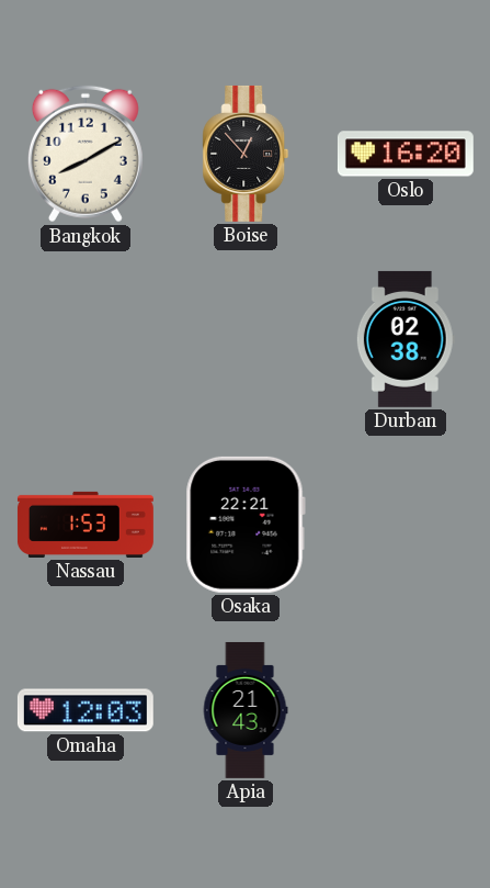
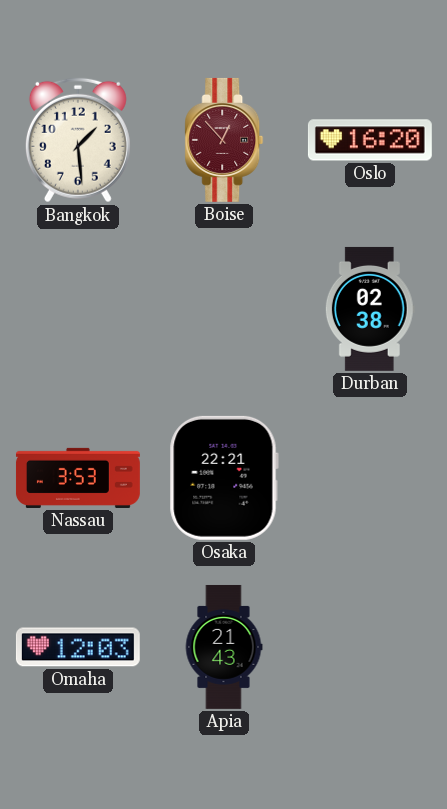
Bangkok: 8:10 -> 1:29
Boise dial: black -> burgundy
Nassau: 1:53 -> 3:53
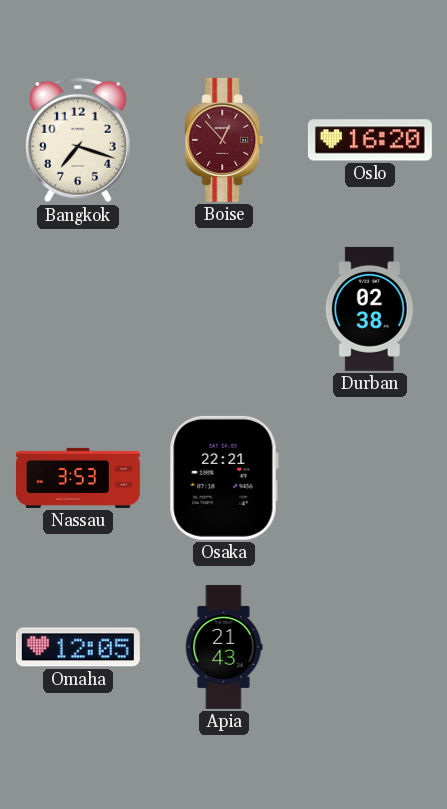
Bangkok: 1:29 -> 7:18
Omaha: 12:03 -> 12:05
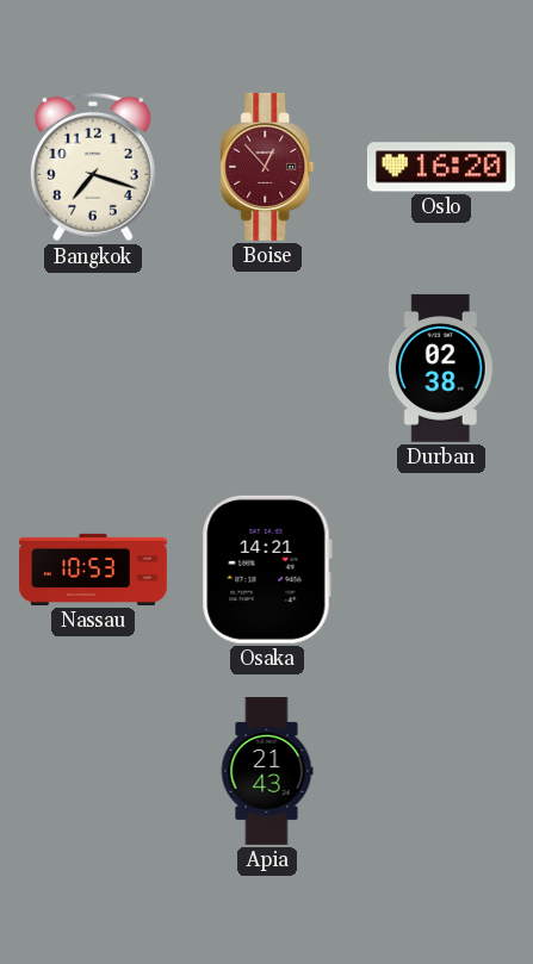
Nassau: 3:53 -> 10:53
Osaka: 22:21 -> 14:21
Omaha: 12:05 -> none
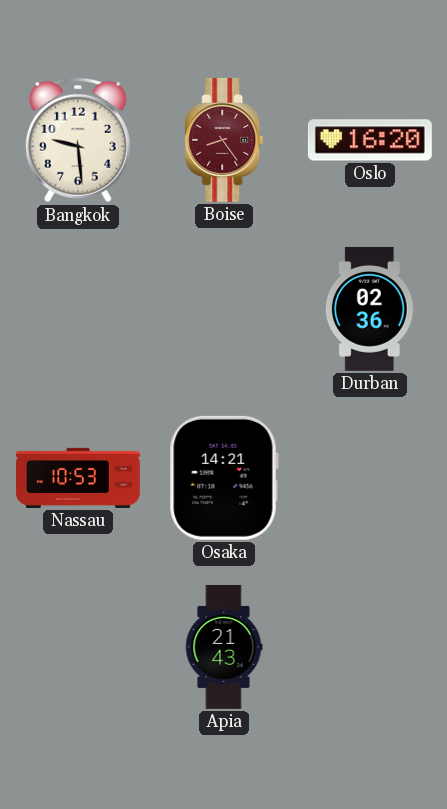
Bangkok: 7:18 -> 9:29
Boise: 12:53 -> 8:24
Durban: 02:38 -> 02:36
